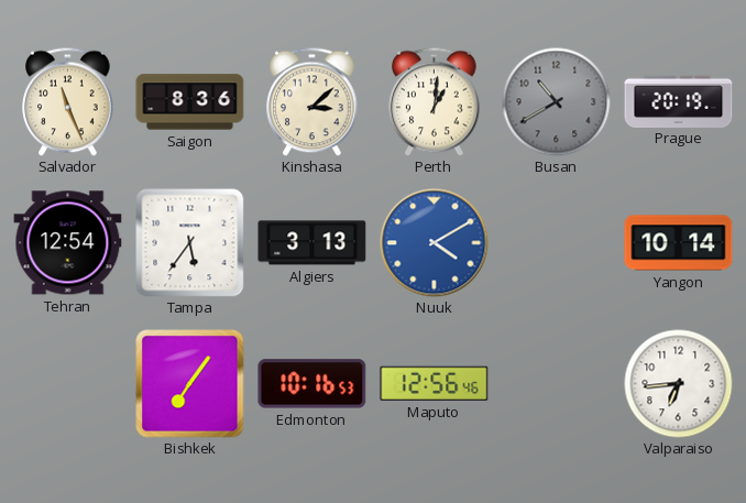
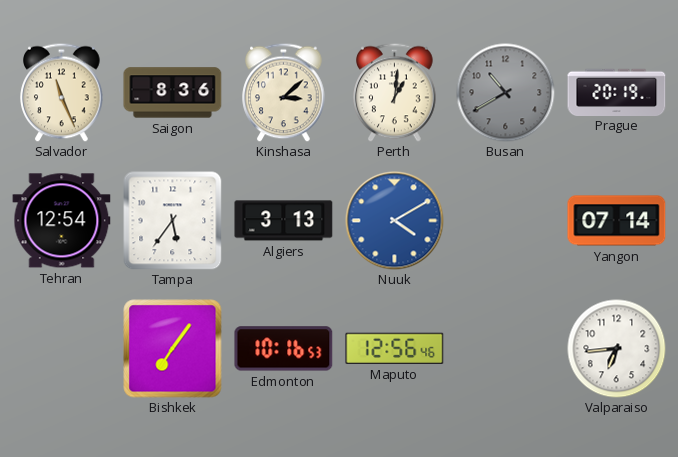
Yangon: 10:14 -> 07:14
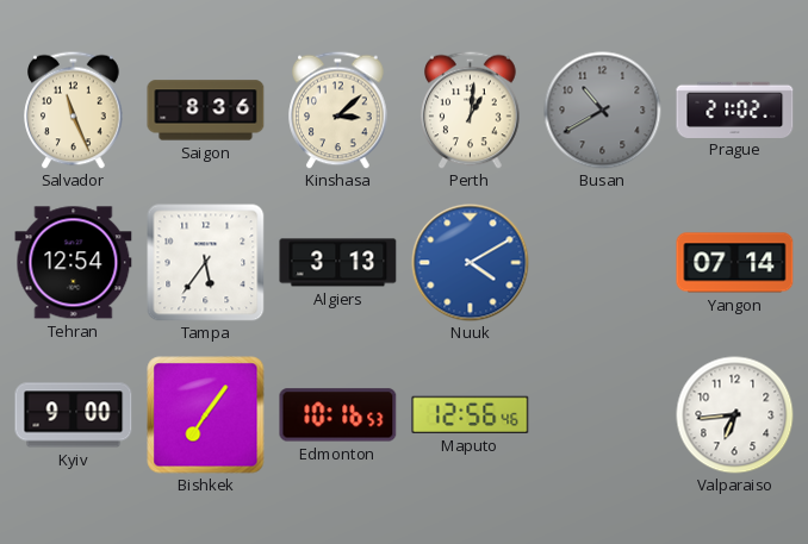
Prague: 20:19 -> 21:02
Kyiv: none -> 9:00
